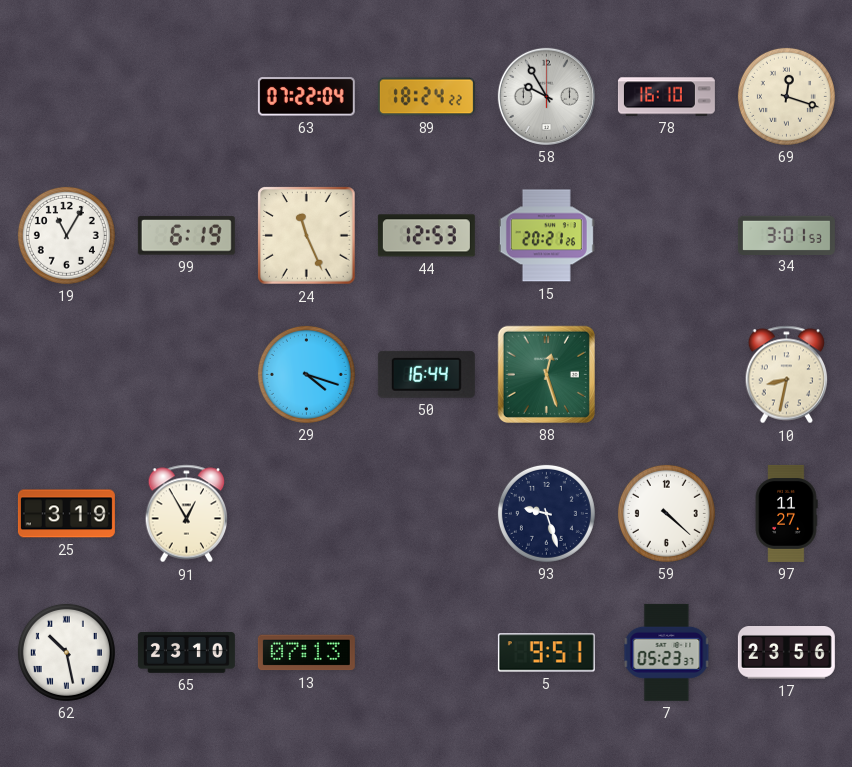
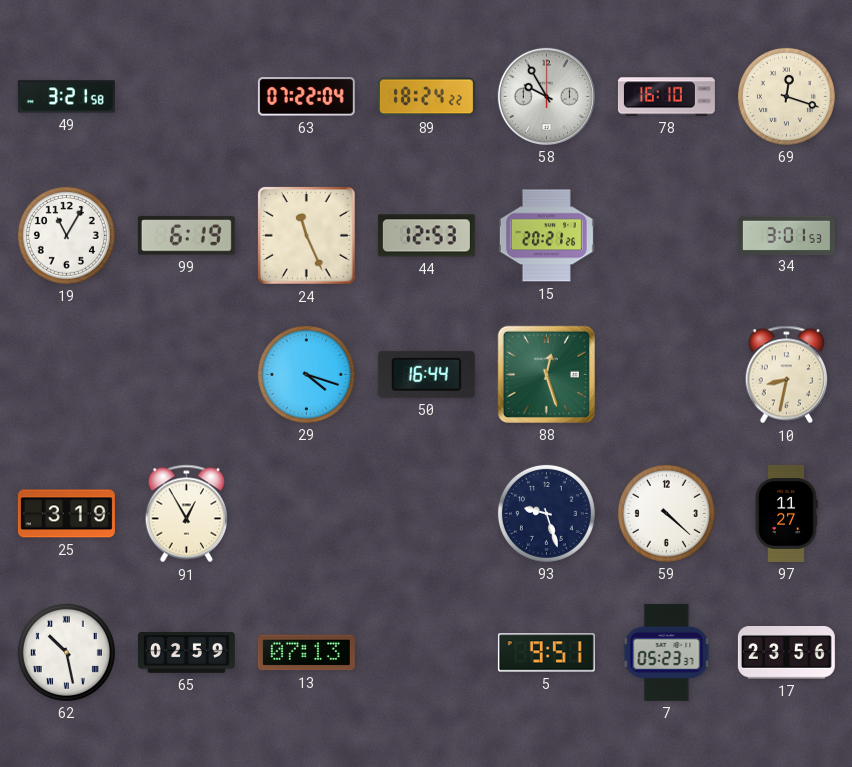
49: none -> 3:21
65: 23:10 -> 02:59
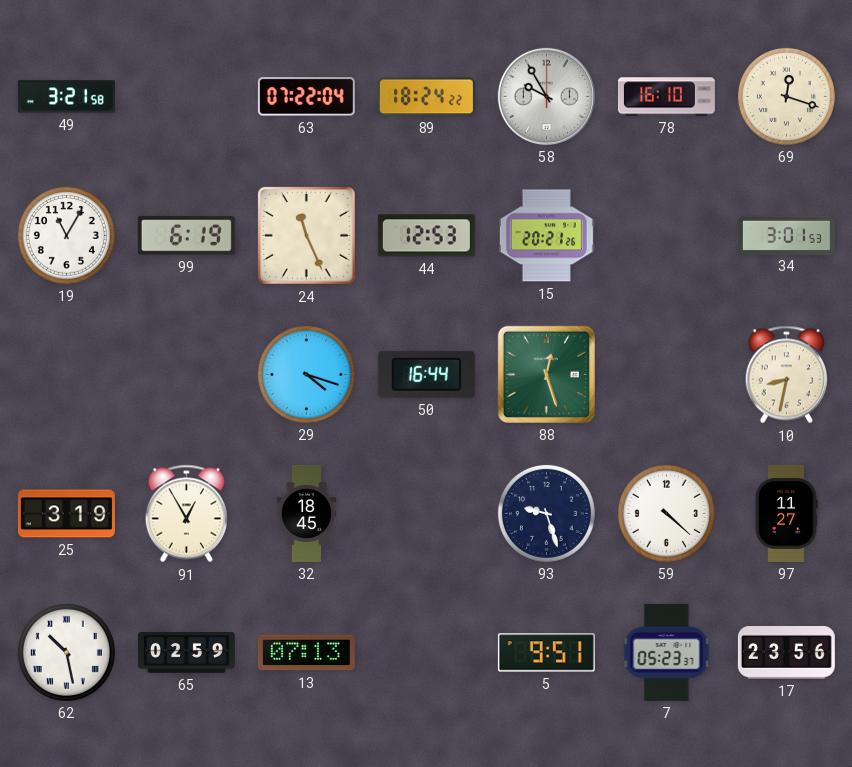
32: none -> 18:45
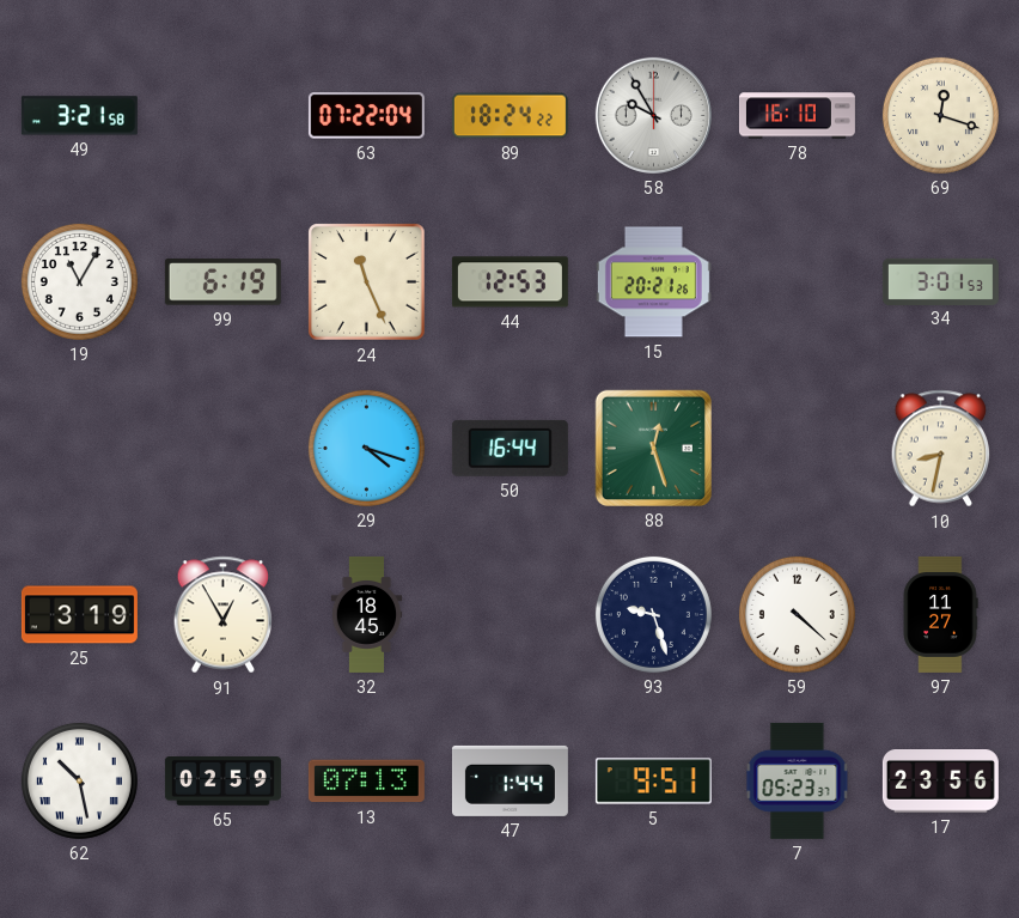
47: none -> 1:44
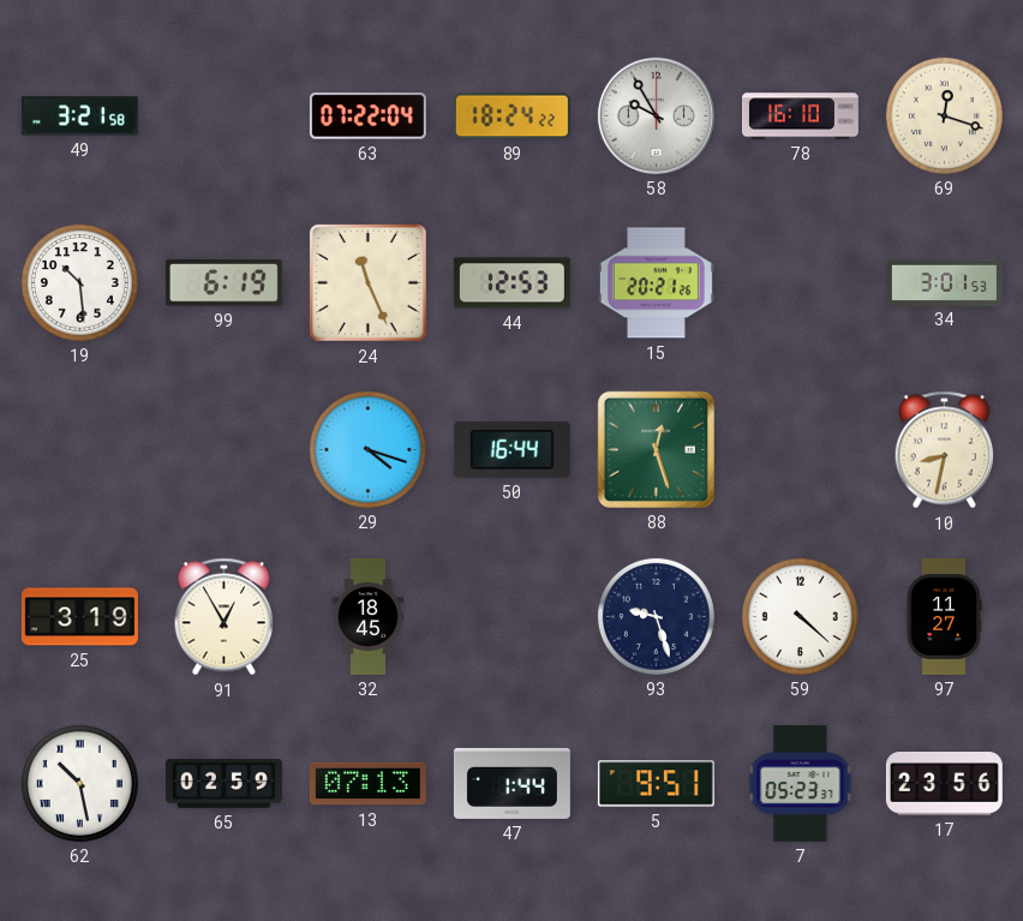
19: 11:05 -> 10:29
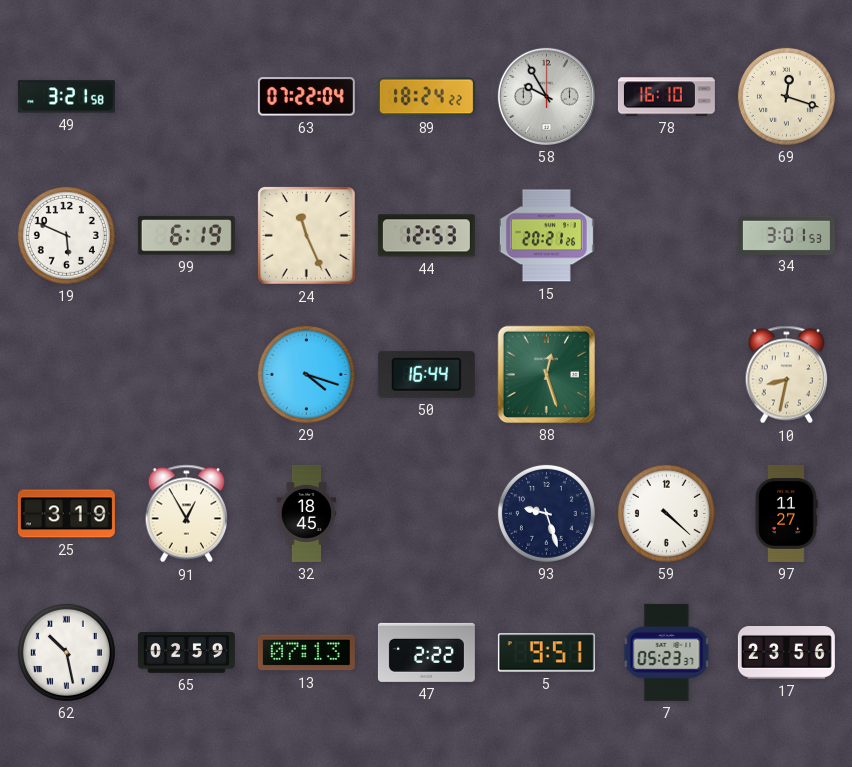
19: 10:29 -> 5:49
47: 1:44 -> 2:22
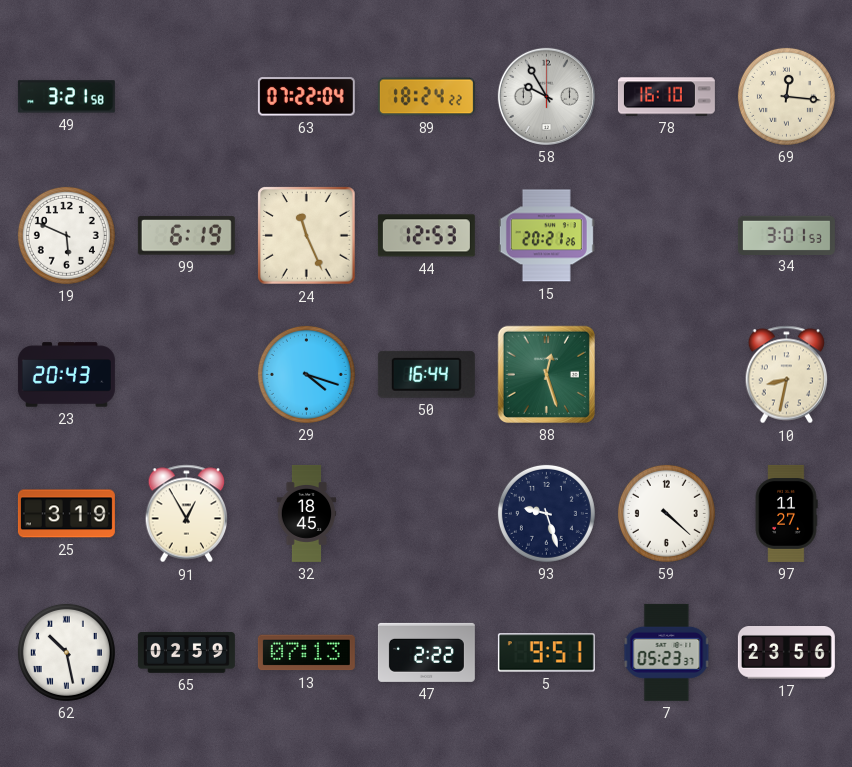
69: 12:18 -> 12:16
23: none -> 20:43
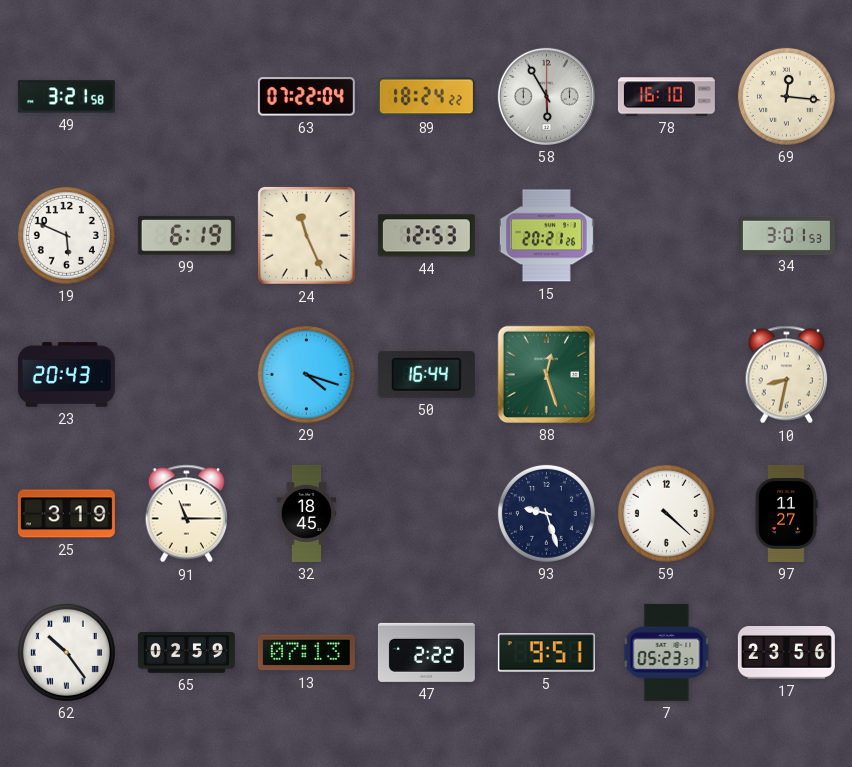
58: 9:55 -> 5:55
91: 12:55 -> 11:15
62: 10:28 -> 10:24
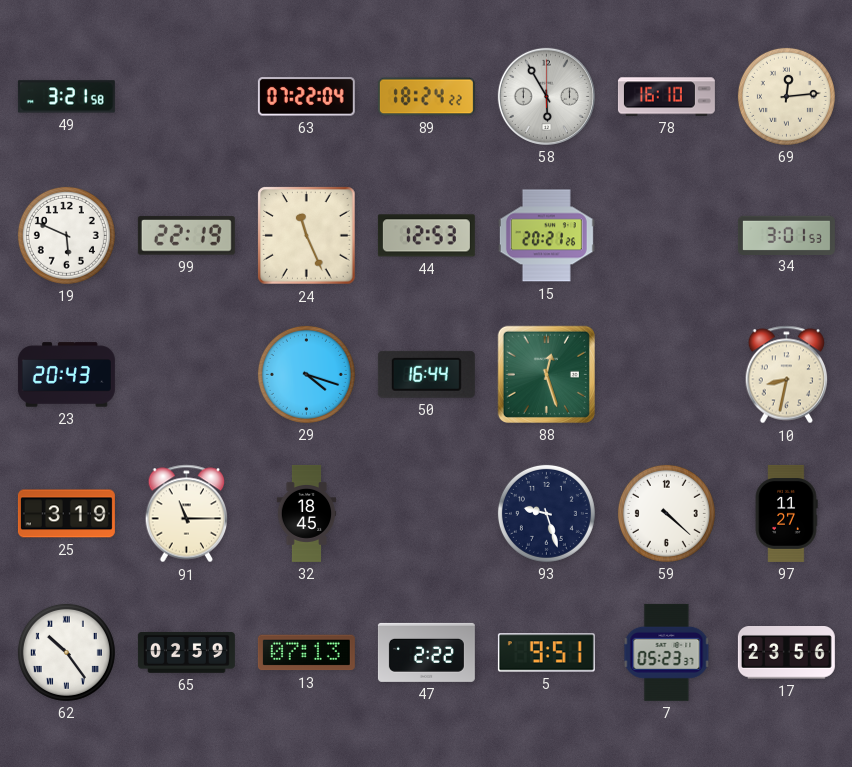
69: 12:16 -> 12:14
99: 6:19 -> 22:19
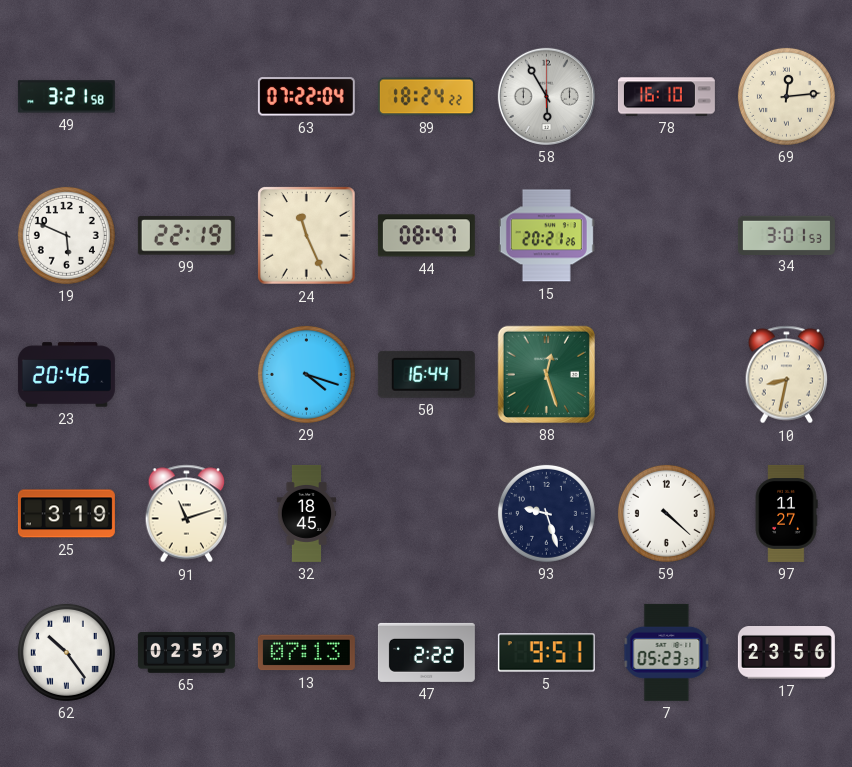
44: 12:53 -> 08:47
23: 20:43 -> 20:46
91: 11:15 -> 11:12
